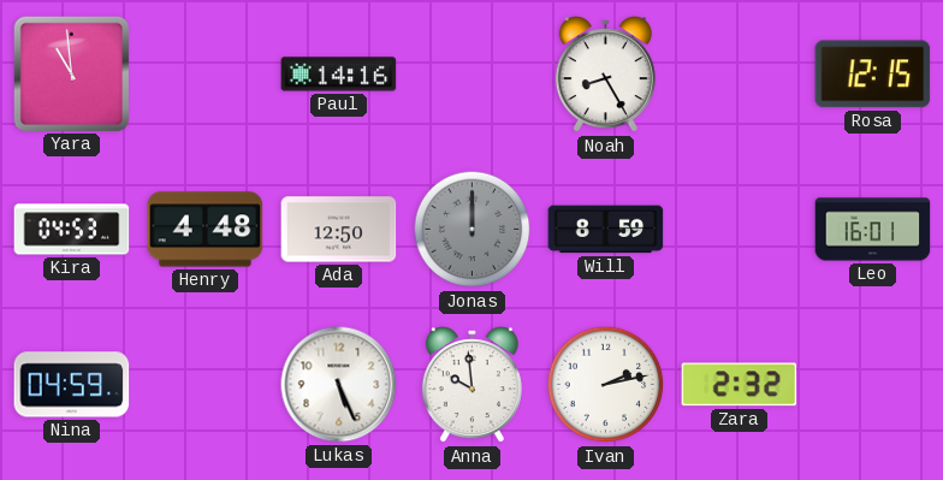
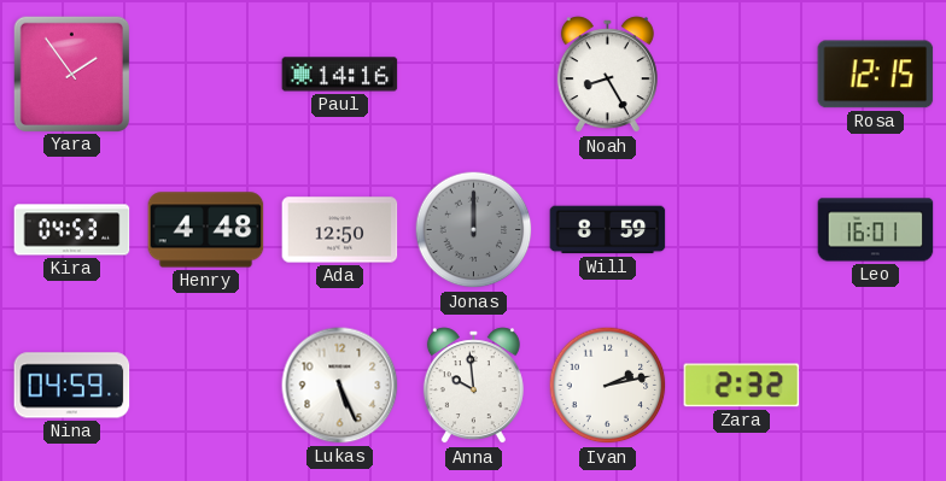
Yara: 10:59 -> 1:54
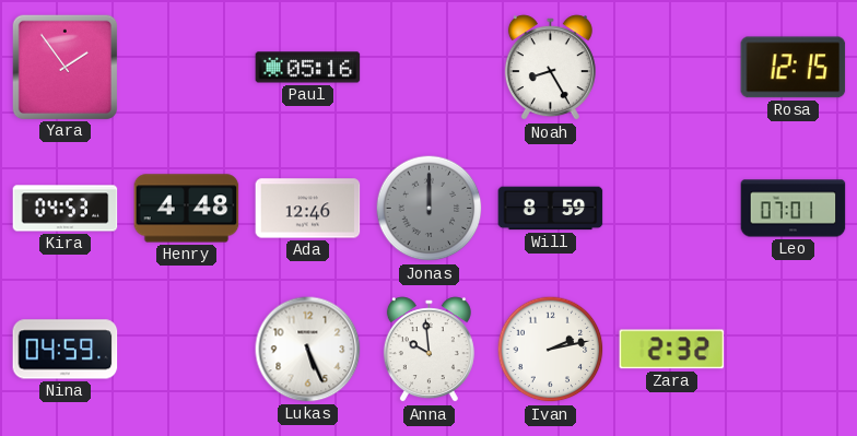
Paul: 14:16 -> 05:16
Ada: 12:50 -> 12:46
Leo: 16:01 -> 07:01
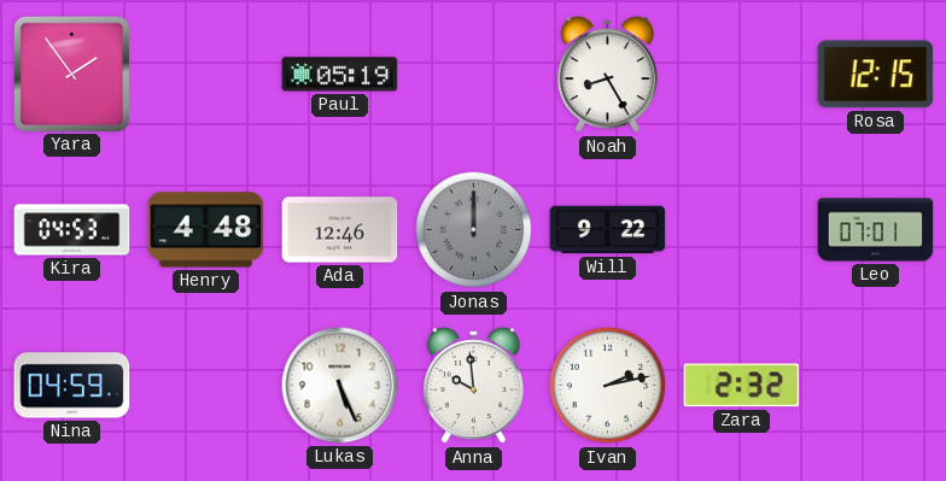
Paul: 05:16 -> 05:19
Will: 8:59 -> 9:22
